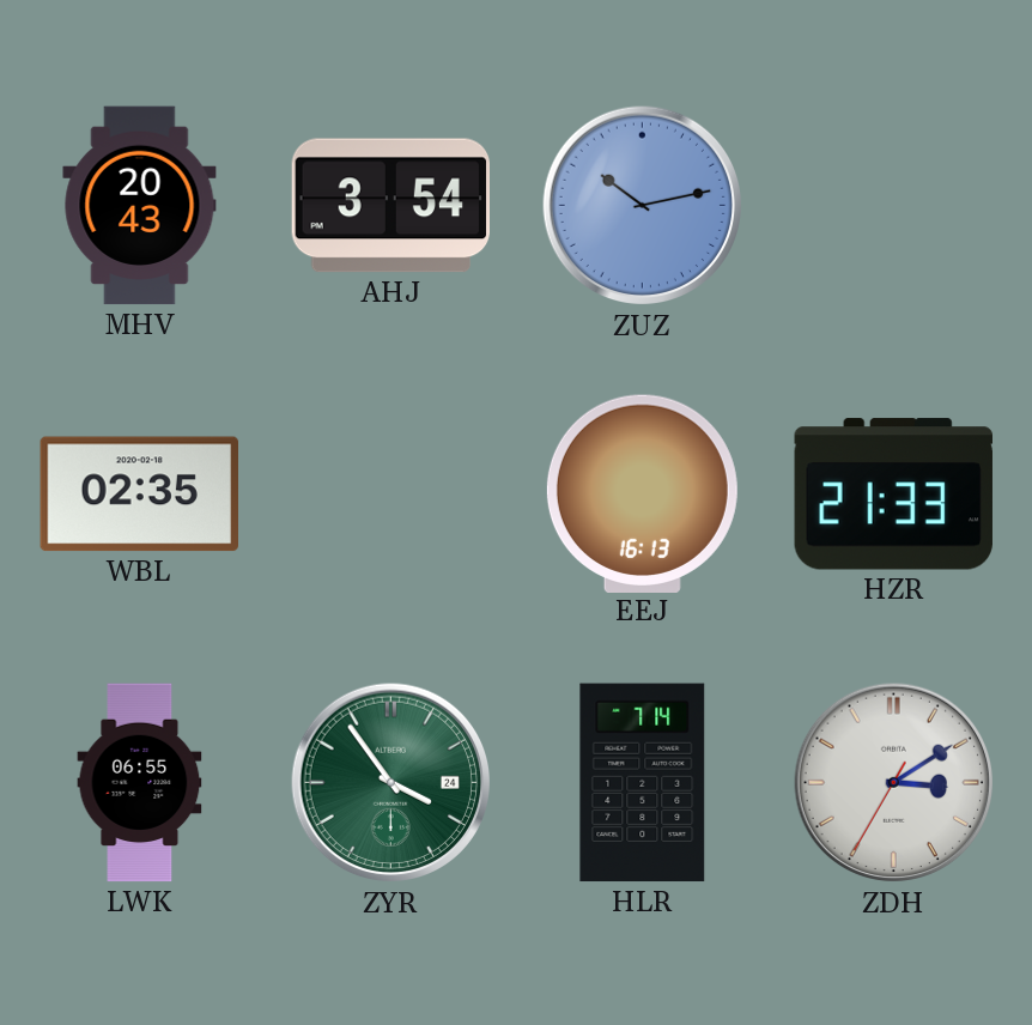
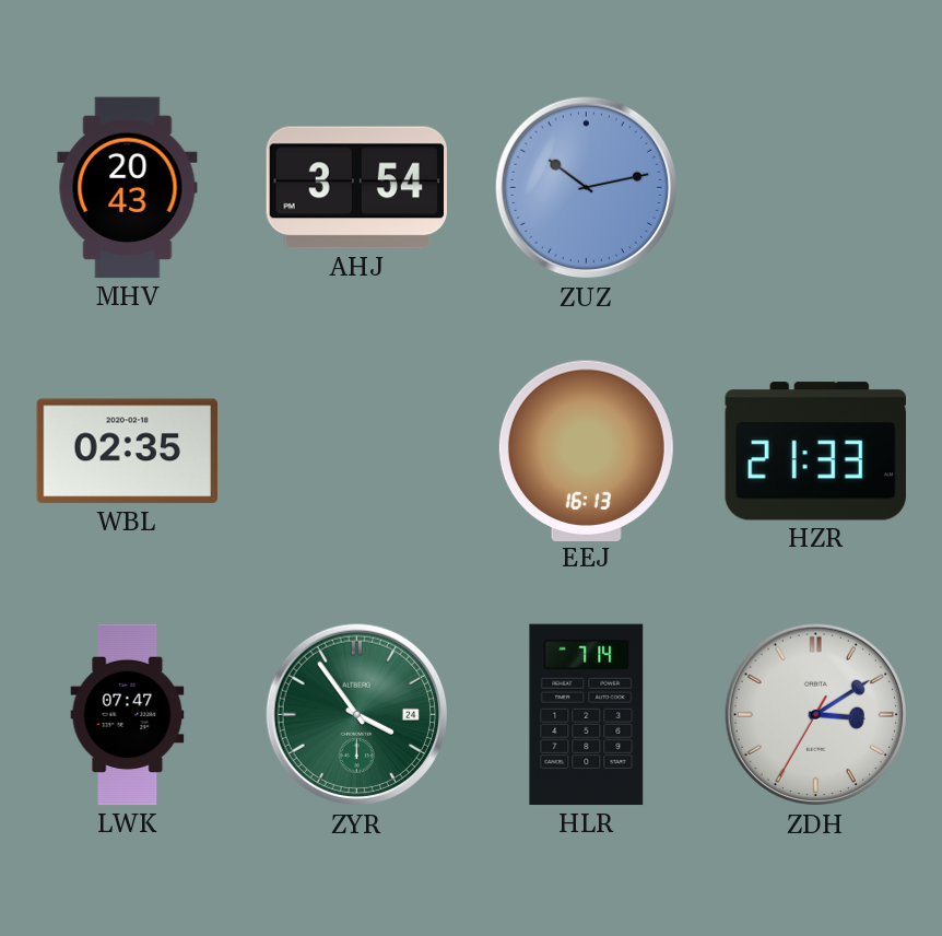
LWK: 06:55 -> 07:47
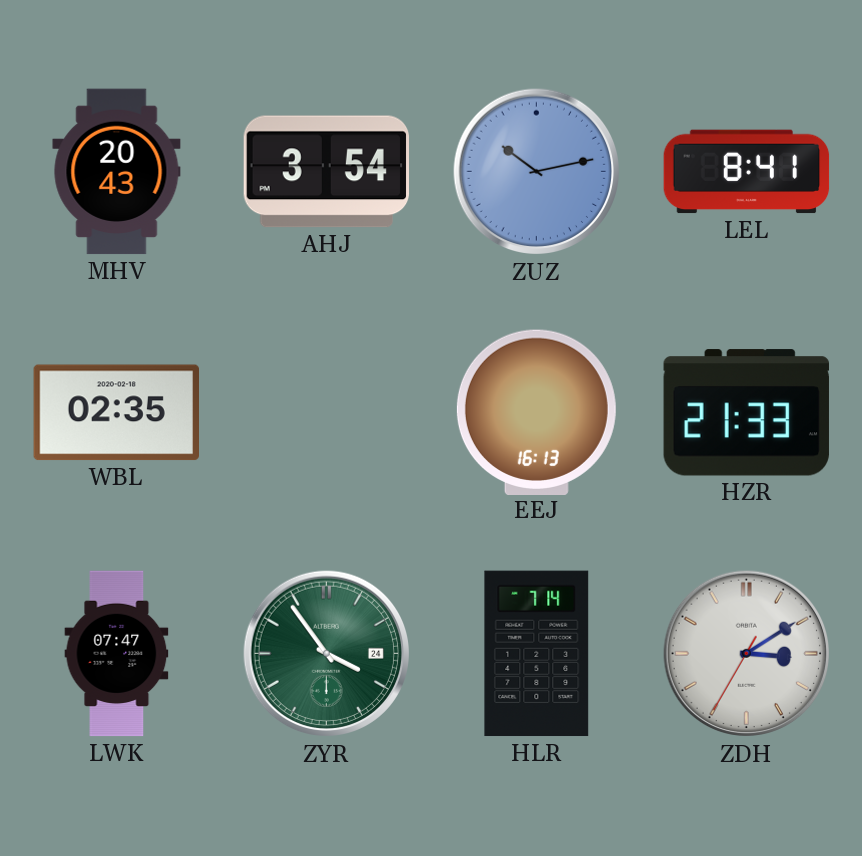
LEL: none -> 8:41
